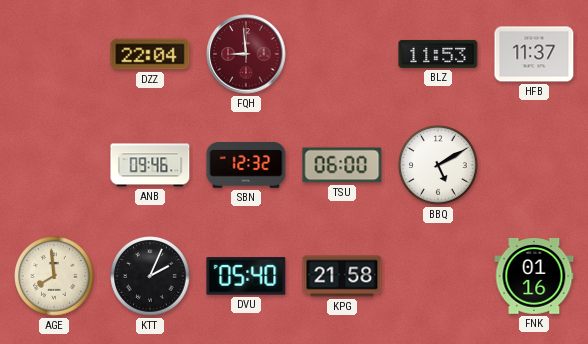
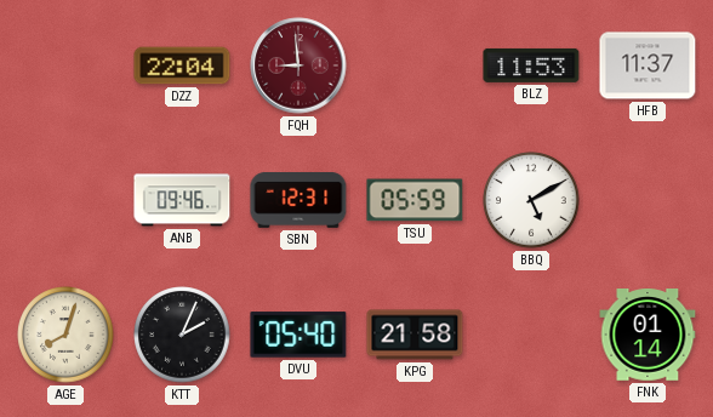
SBN: 12:32 -> 12:31
TSU: 06:00 -> 05:59
AGE: 7:59 -> 8:03
FNK: 01:16 -> 01:14
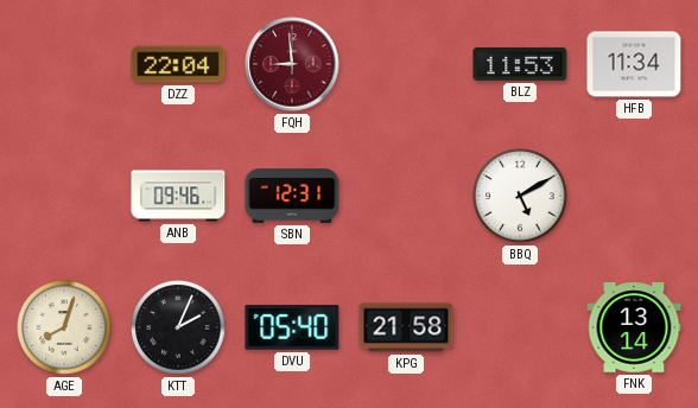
HFB: 11:37 -> 11:34
TSU: 05:59 -> none
FNK: 01:14 -> 13:14
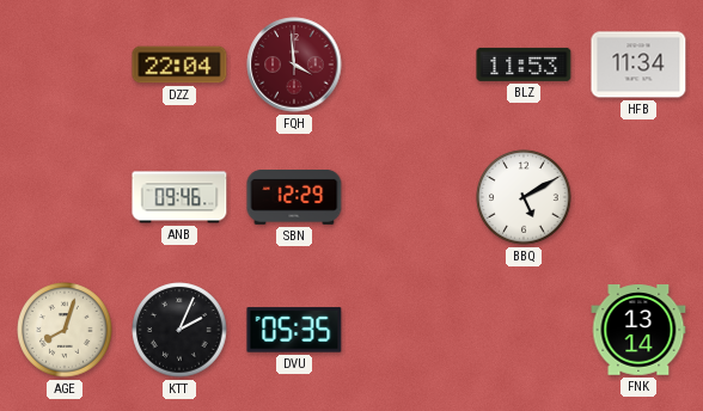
FQH: 8:59 -> 3:59
SBN: 12:31 -> 12:29
DVU: 05:40 -> 05:35
KPG: 21:58 -> none
